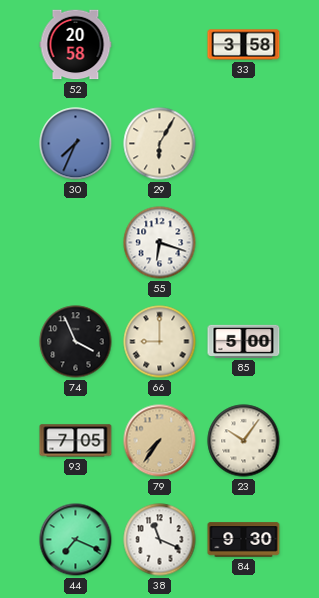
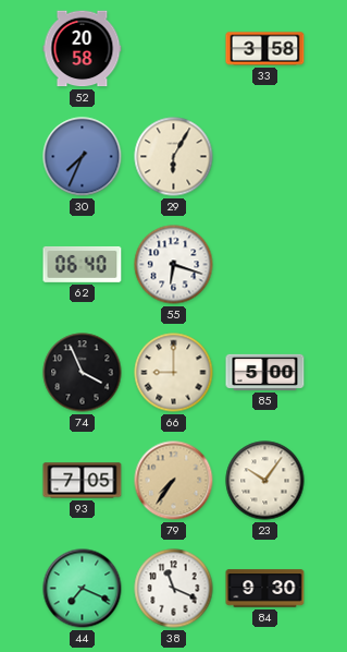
62: none -> 06:40
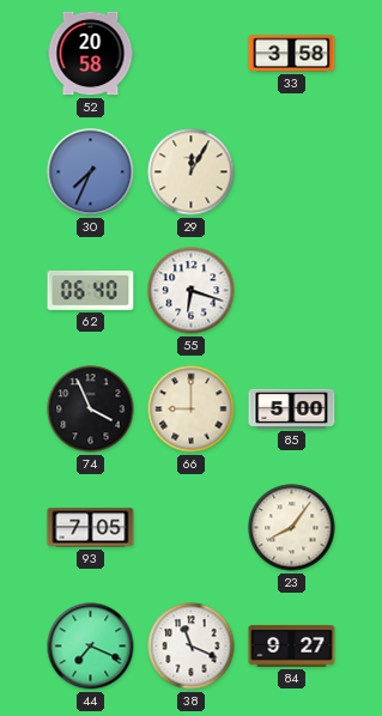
29: 6:05 -> 12:05
79: 7:36 -> none
23: 10:06 -> 8:06
84: 9:30 -> 9:27
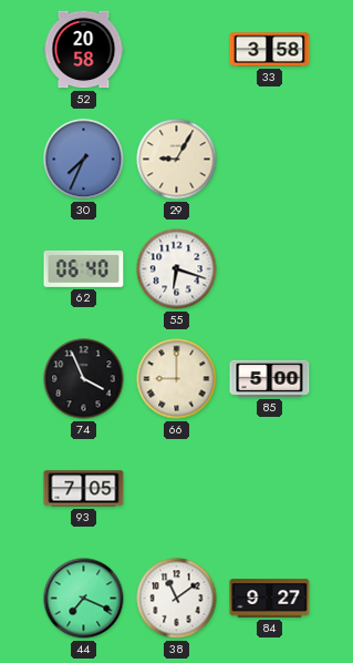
29: 12:05 -> 9:05
23: 8:06 -> none
38: 11:19 -> 11:09
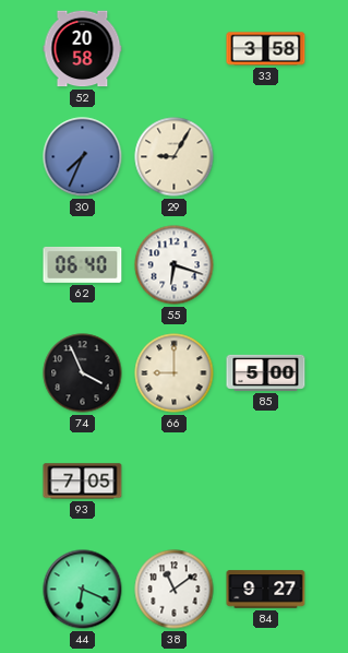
44: 7:19 -> 6:19
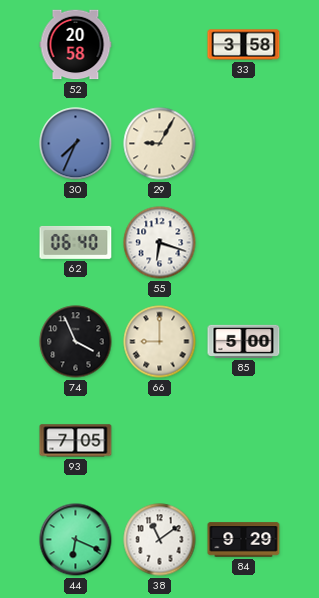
84: 9:27 -> 9:29
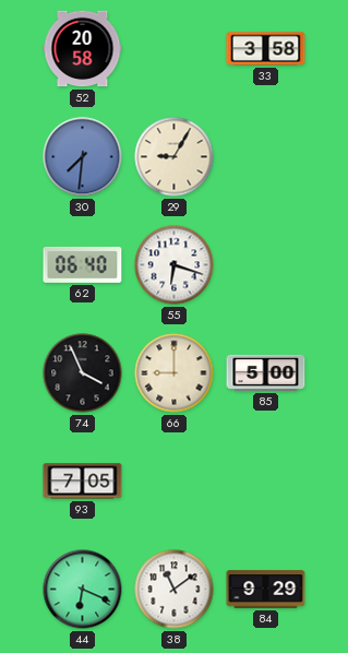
30: 7:34 -> 7:31
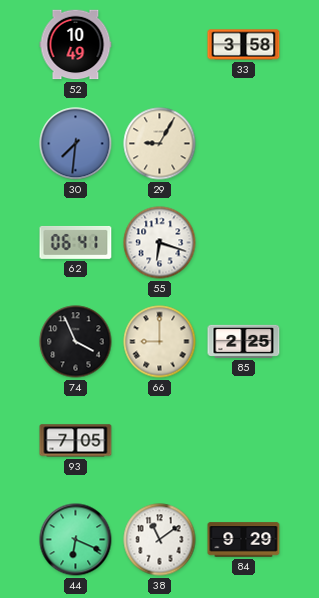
52: 20:58 -> 10:49
62: 06:40 -> 06:41
85: 5:00 -> 2:25
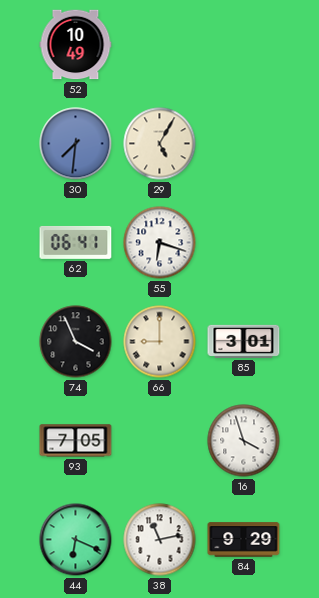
33: 3:58 -> none
29: 9:05 -> 5:05
85: 2:25 -> 3:01
16: none -> 3:57
38: 11:09 -> 11:13
